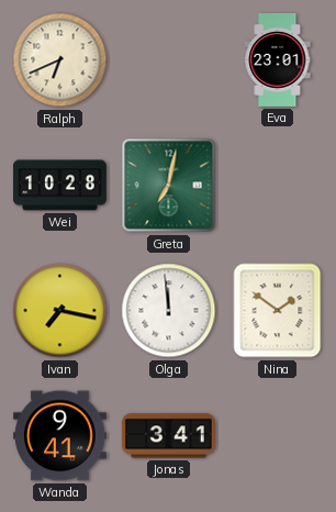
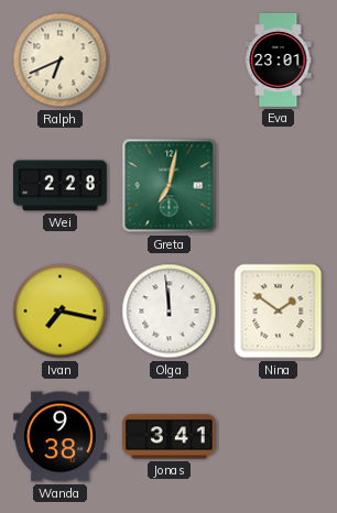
Wei: 10:28 -> 2:28
Wanda: 9:41 -> 9:38
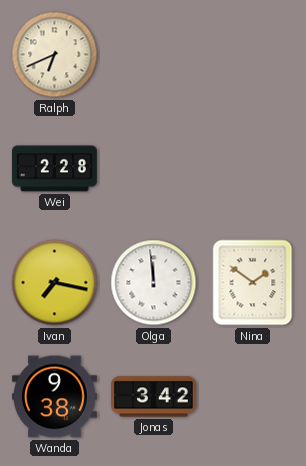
Eva: 23:01 -> none
Greta: 7:02 -> none
Jonas: 3:41 -> 3:42
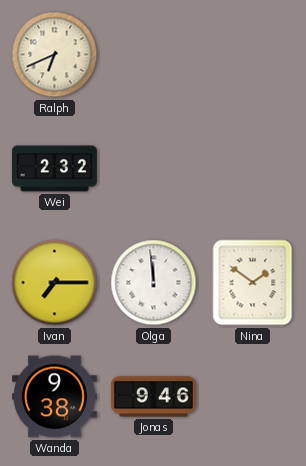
Wei: 2:28 -> 2:32
Ivan: 7:17 -> 7:15
Jonas: 3:42 -> 9:46
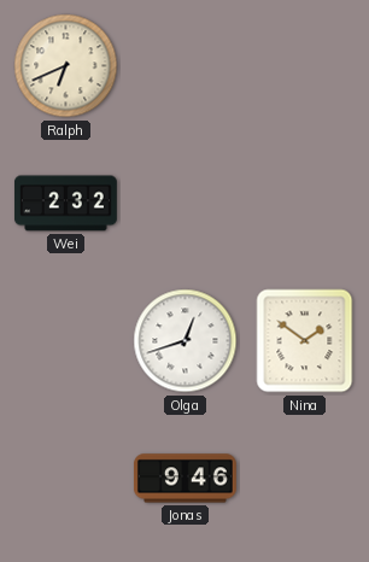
Ivan: 7:15 -> none
Olga: 11:59 -> 12:42
Wanda: 9:38 -> none
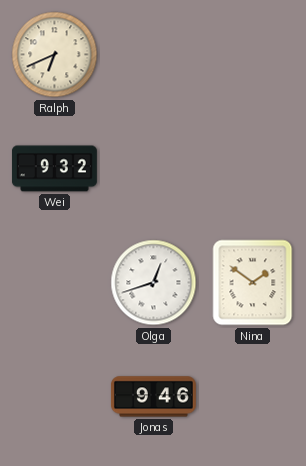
Wei: 2:32 -> 9:32
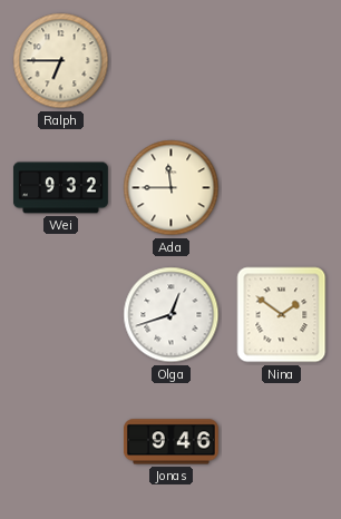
Ralph: 6:41 -> 6:45
Ada: none -> 11:45
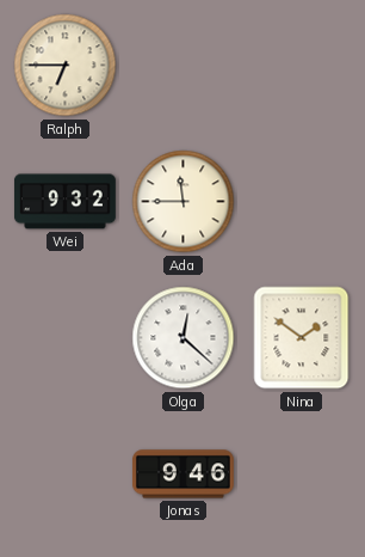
Olga: 12:42 -> 12:22
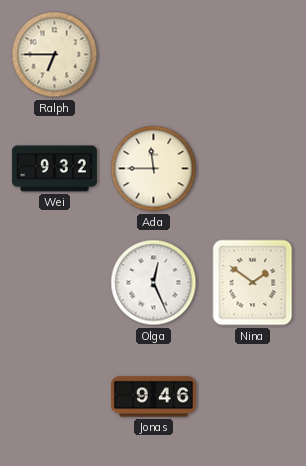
Olga: 12:22 -> 12:26
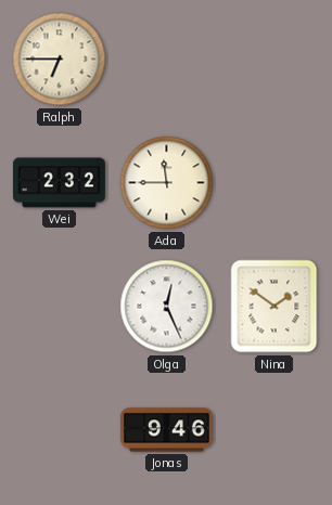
Wei: 9:32 -> 2:32
